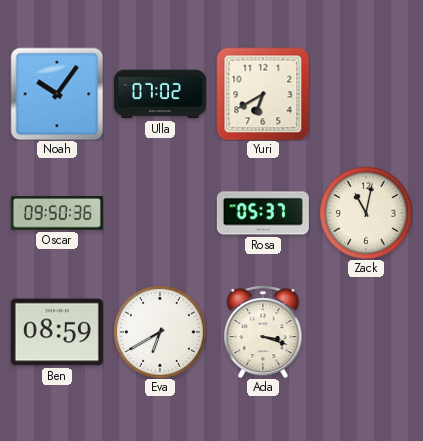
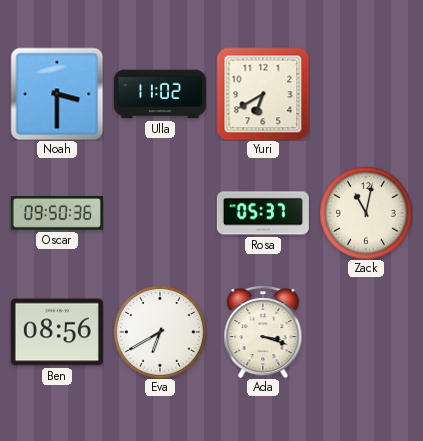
Noah: 10:06 -> 3:30
Ulla: 07:02 -> 11:02
Ben: 08:59 -> 08:56
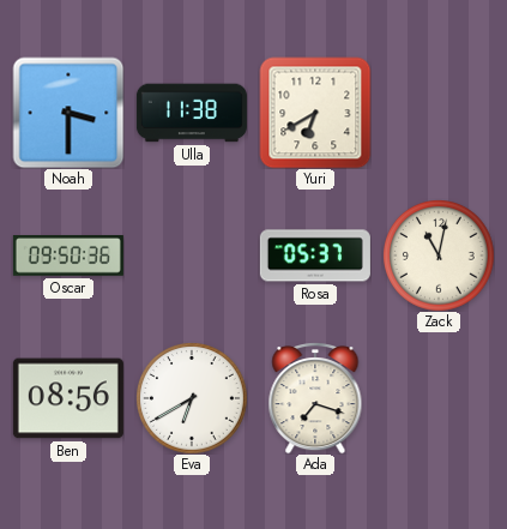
Ulla: 11:02 -> 11:38
Ada: 3:18 -> 7:18
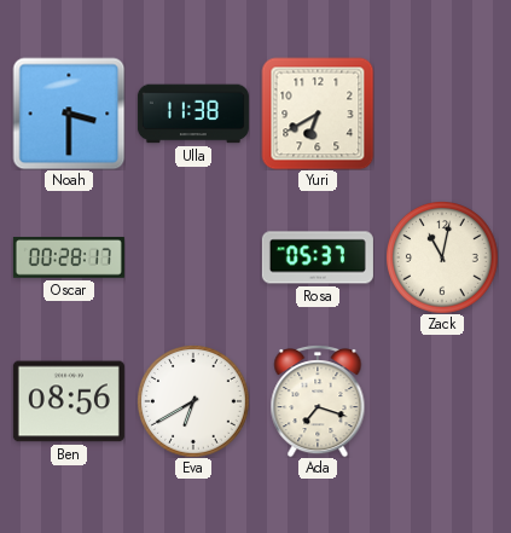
Oscar: 09:50 -> 00:28
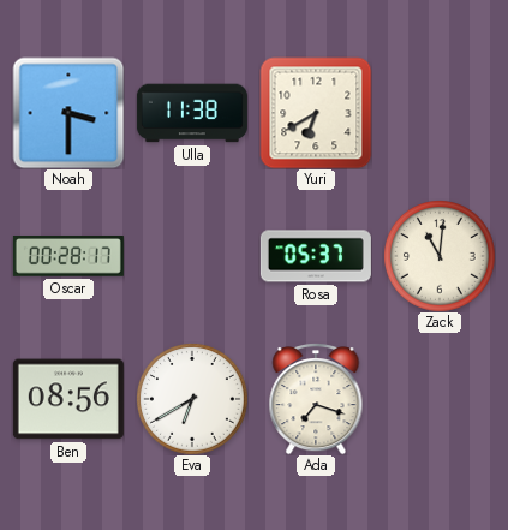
Zack: 11:02 -> 11:01
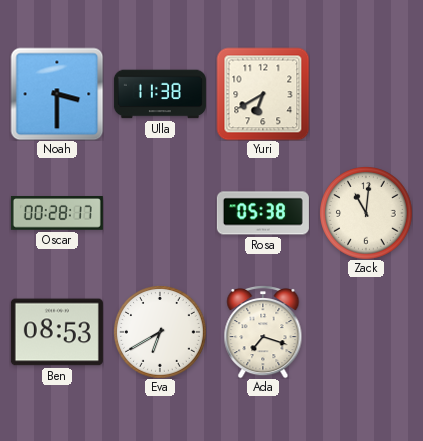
Rosa: 05:37 -> 05:38
Ben: 08:56 -> 08:53
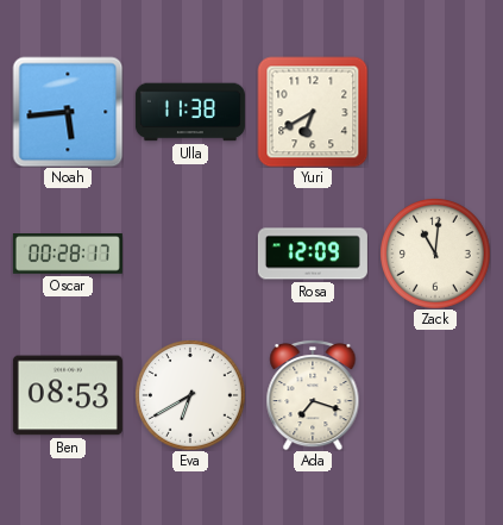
Noah: 3:30 -> 5:44
Rosa: 05:38 -> 12:09
